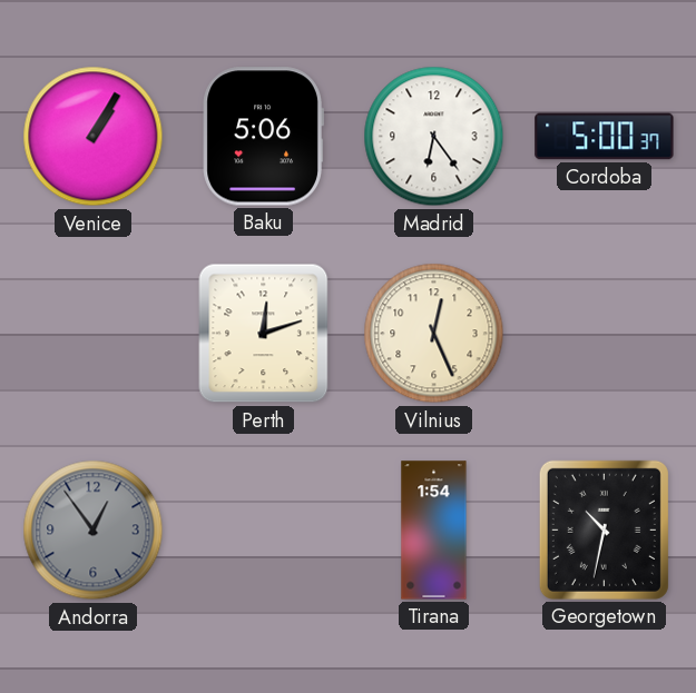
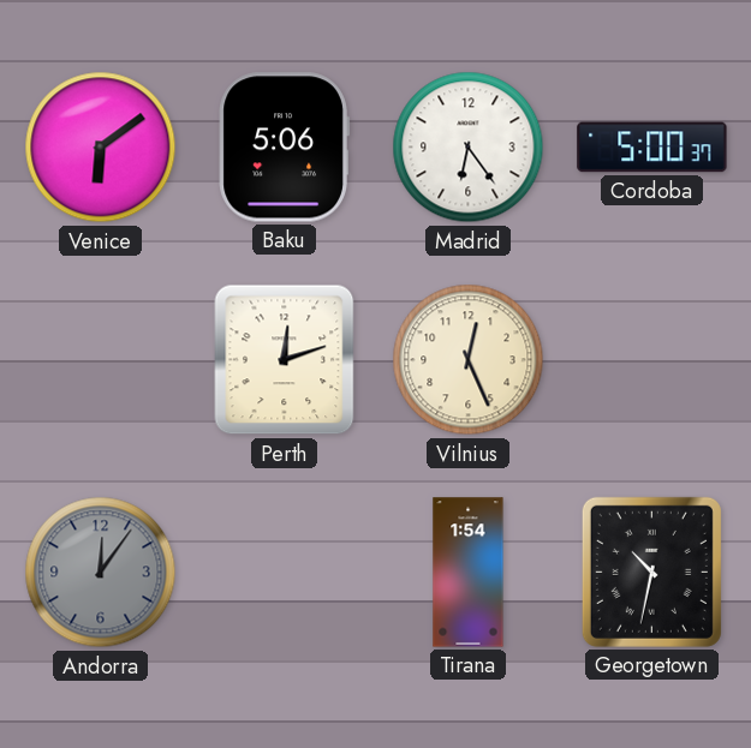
Venice: 1:05 -> 6:09
Andorra: 12:54 -> 12:06
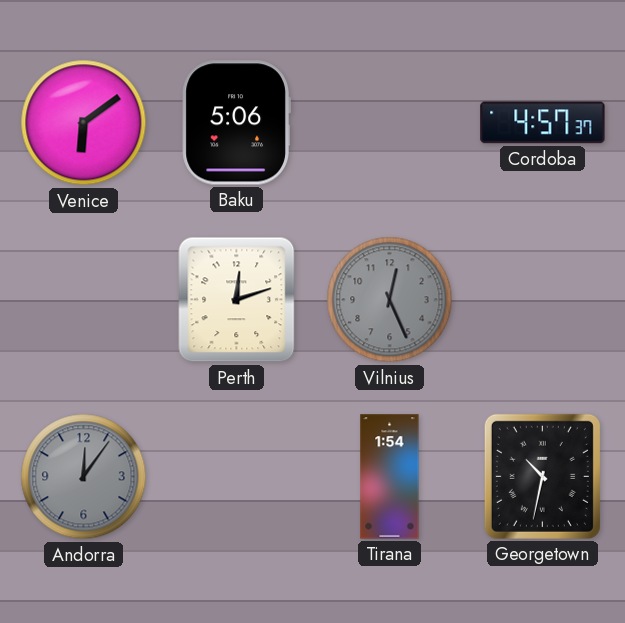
Madrid: 6:24 -> none
Cordoba: 5:00 -> 4:57
Vilnius dial: cream -> grey
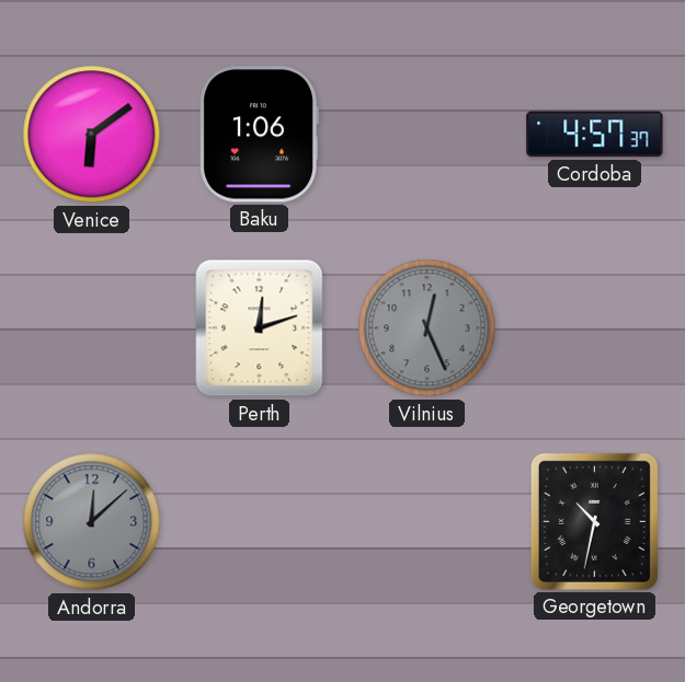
Baku: 5:06 -> 1:06
Andorra: 12:06 -> 12:08
Tirana: 1:54 -> none
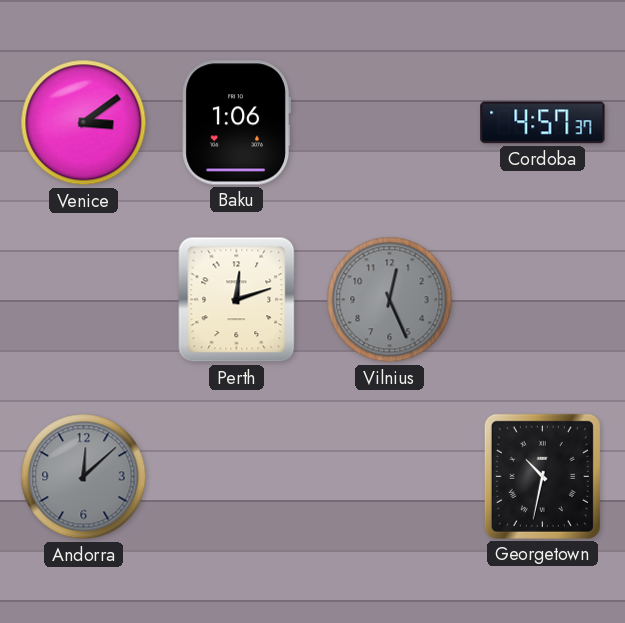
Venice: 6:09 -> 3:09
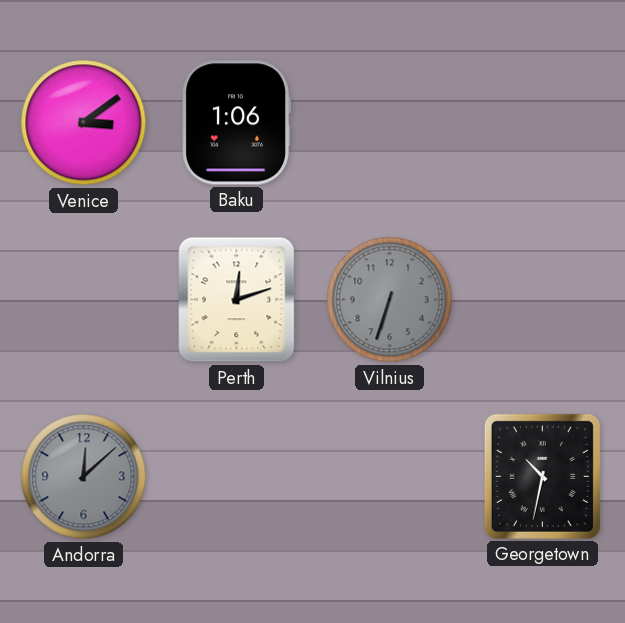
Cordoba: 4:57 -> none
Vilnius: 12:26 -> 6:33
